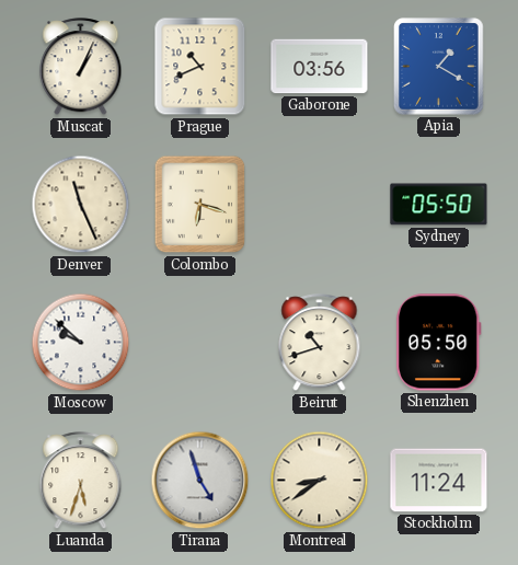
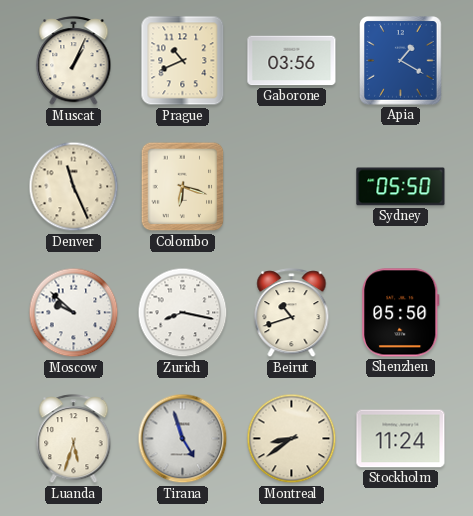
Zurich: none -> 8:17
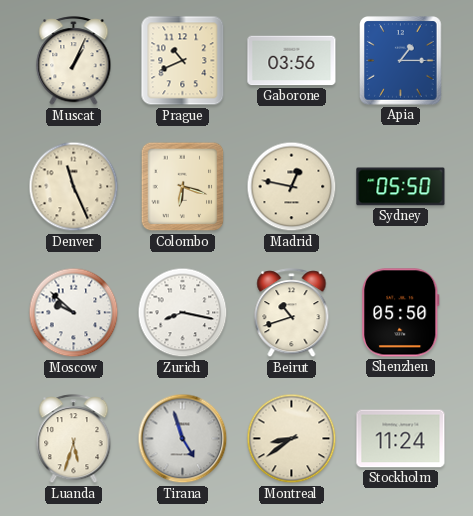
Apia: 1:20 -> 1:15
Madrid: none -> 12:47
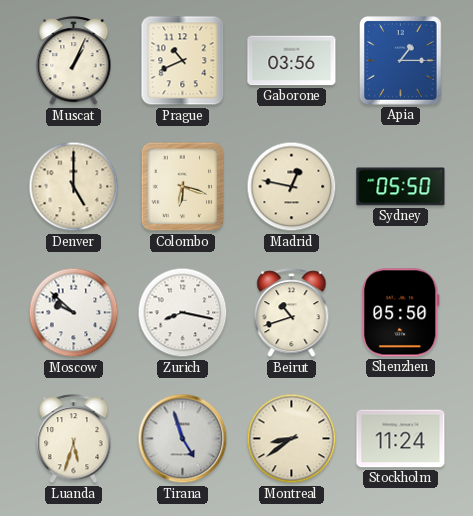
Denver: 11:26 -> 5:00
